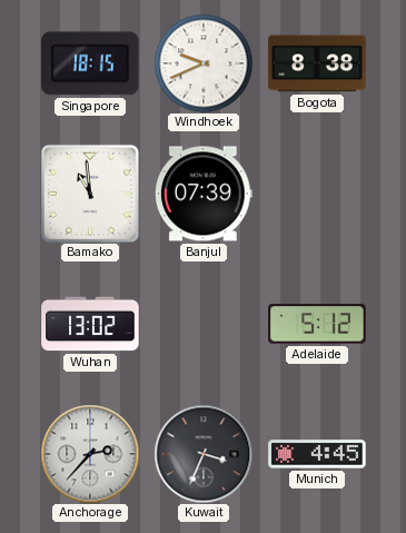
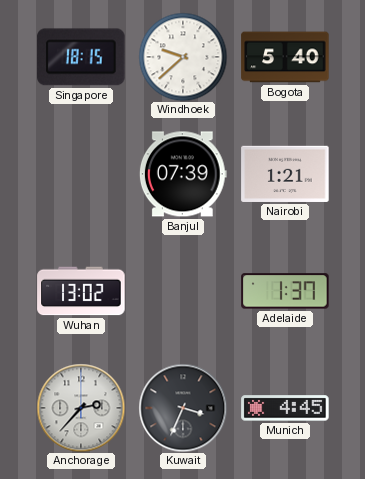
Windhoek: 9:41 -> 9:38
Bogota: 8:38 -> 5:40
Bamako: 10:59 -> none
Nairobi: none -> 1:21
Adelaide: 5:12 -> 1:37
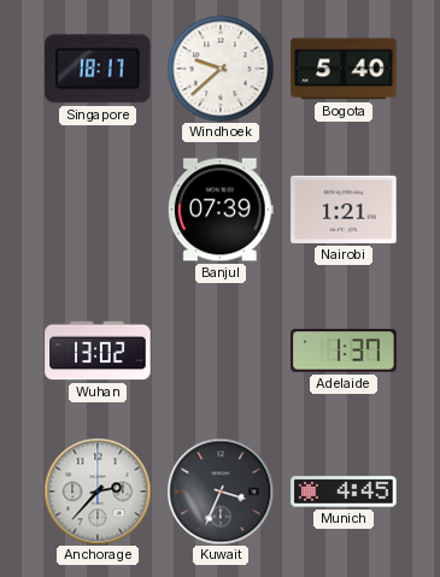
Singapore: 18:15 -> 18:17
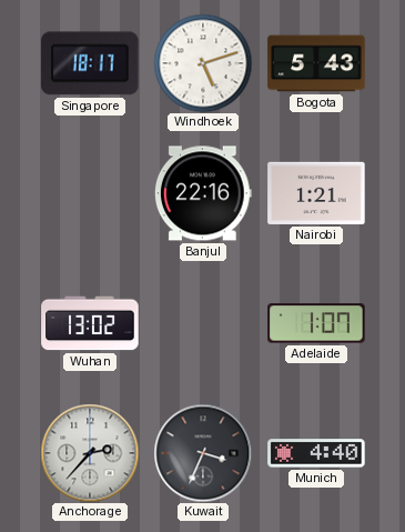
Windhoek: 9:38 -> 5:12
Bogota: 5:40 -> 5:43
Banjul: 07:39 -> 22:16
Adelaide: 1:37 -> 1:07
Munich: 4:45 -> 4:40
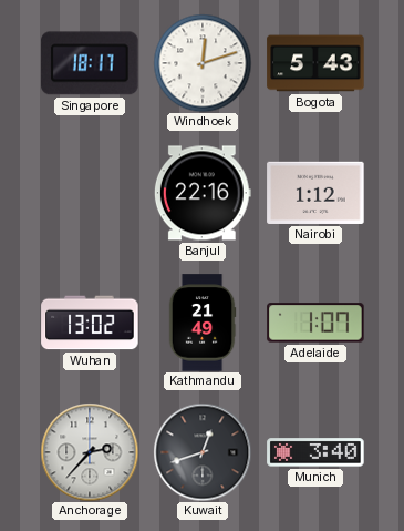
Windhoek: 5:12 -> 12:12
Nairobi: 1:21 -> 1:12
Kathmandu: none -> 21:49
Kuwait: 3:34 -> 12:42
Munich: 4:40 -> 3:40
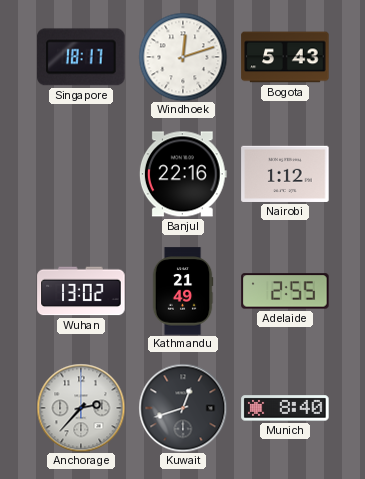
Adelaide: 1:07 -> 2:55
Munich: 3:40 -> 8:40
